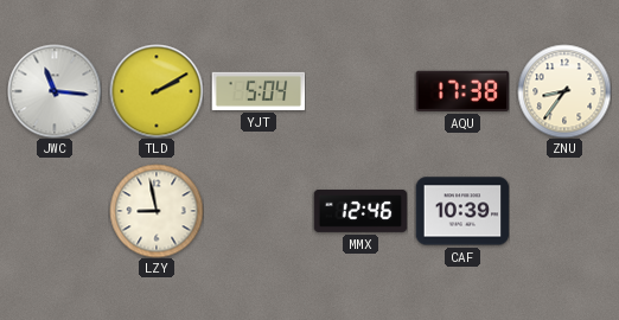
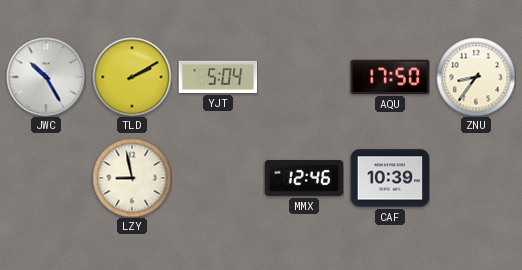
JWC: 11:16 -> 10:25
AQU: 17:38 -> 17:50
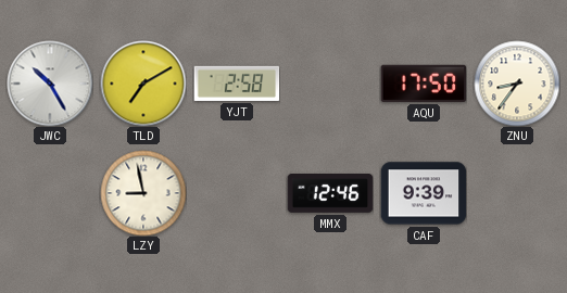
TLD: 2:10 -> 7:10
YJT: 5:04 -> 2:58
CAF: 10:39 -> 9:39
